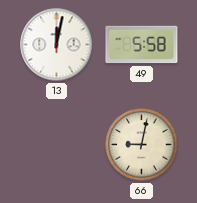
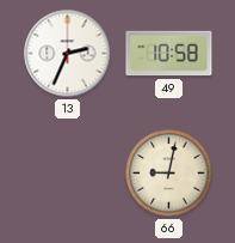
13: 12:02 -> 2:34
49: 5:58 -> 10:58
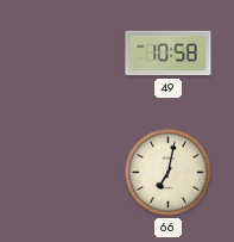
13: 2:34 -> none
66: 9:02 -> 7:02
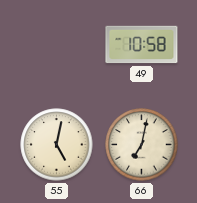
55: none -> 5:02
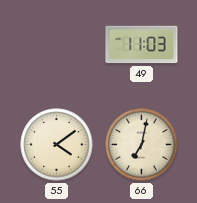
49: 10:58 -> 11:03
55: 5:02 -> 4:09
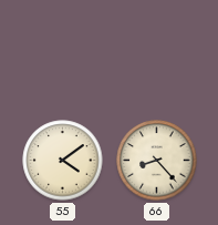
49: 11:03 -> none
66: 7:02 -> 8:23
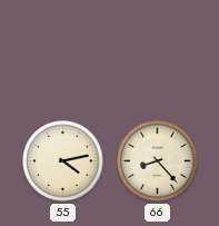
55: 4:09 -> 4:13
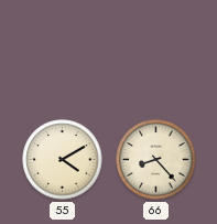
55: 4:13 -> 4:10
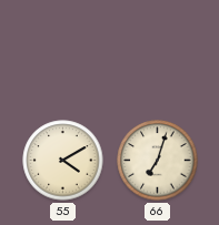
66: 8:23 -> 7:03
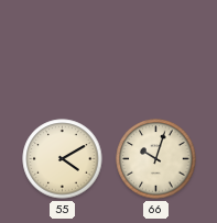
66: 7:03 -> 10:03
